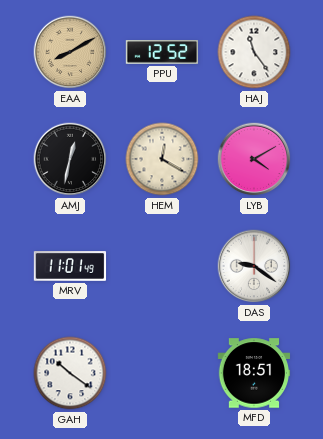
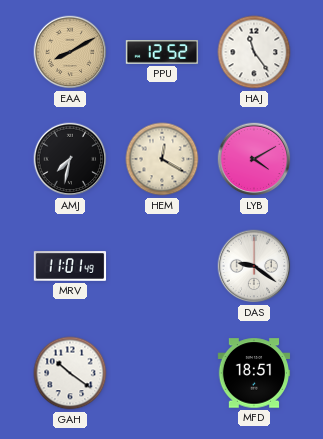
AMJ: 12:32 -> 7:32
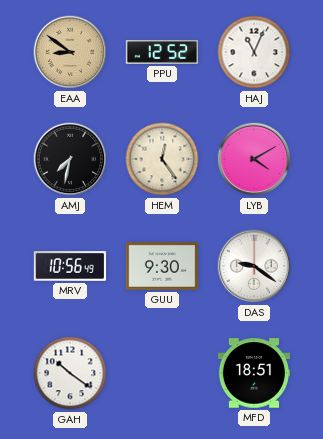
EAA: 8:10 -> 8:51
HAJ: 11:24 -> 11:04
HEM: 12:20 -> 12:24
MRV: 11:01 -> 10:56
GUU: none -> 9:30
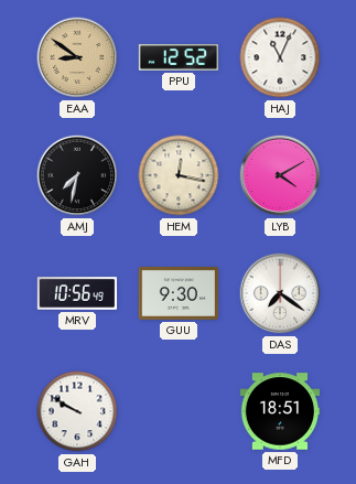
HEM: 12:24 -> 12:17
DAS: 9:21 -> 7:21
GAH: 10:21 -> 9:50
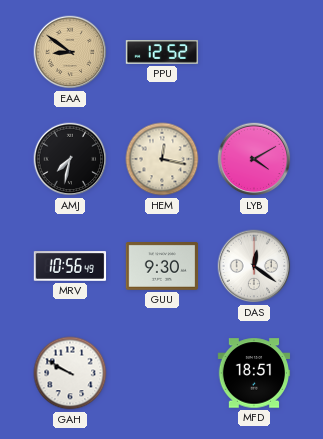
HAJ: 11:04 -> none
DAS: 7:21 -> 12:21
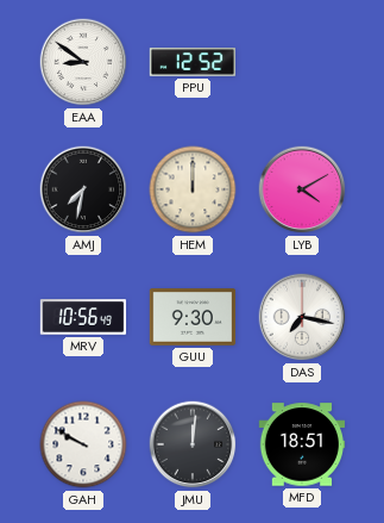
EAA dial: champagne -> white
HEM: 12:17 -> 12:00
DAS: 12:21 -> 7:17
JMU: none -> 12:01
